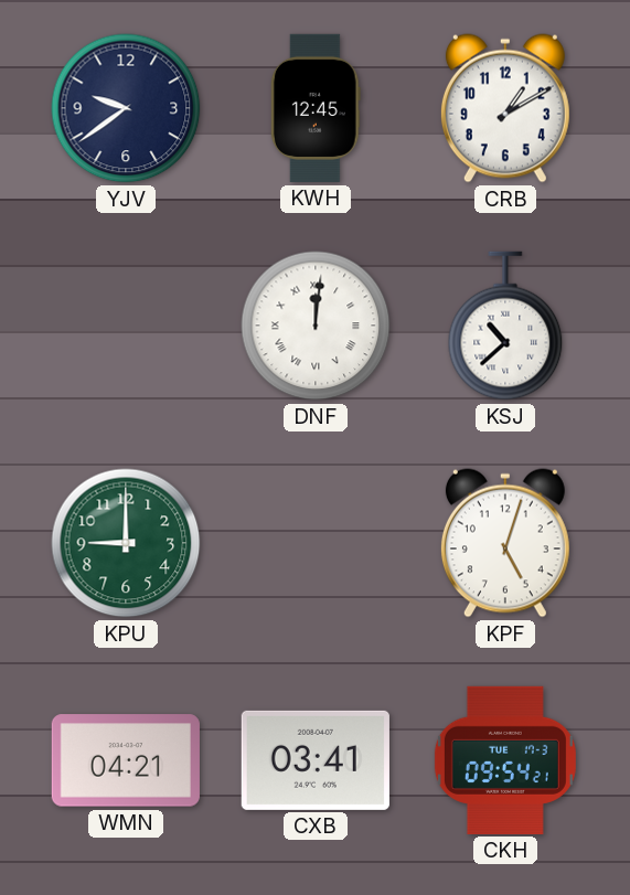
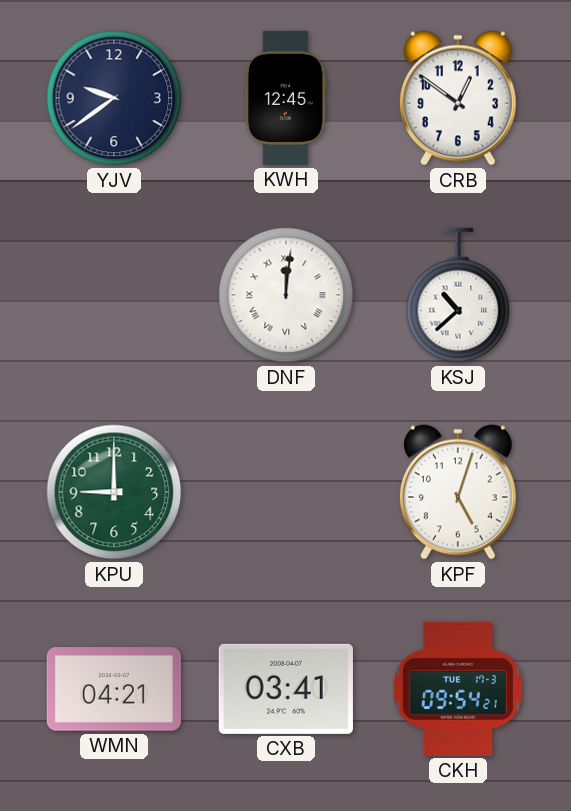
CRB: 1:10 -> 12:51
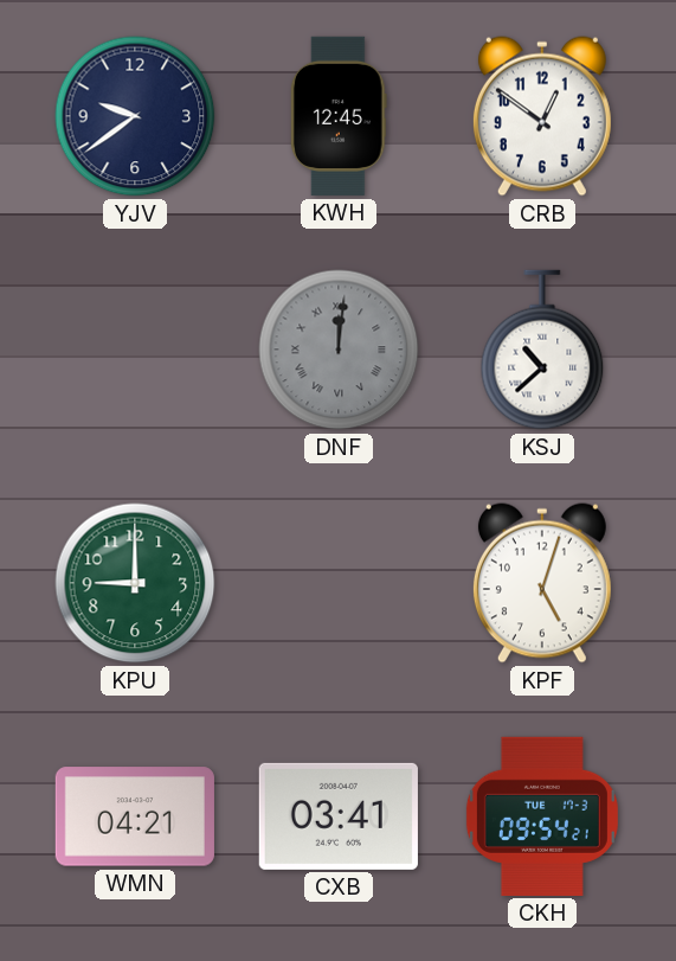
DNF dial: white -> grey
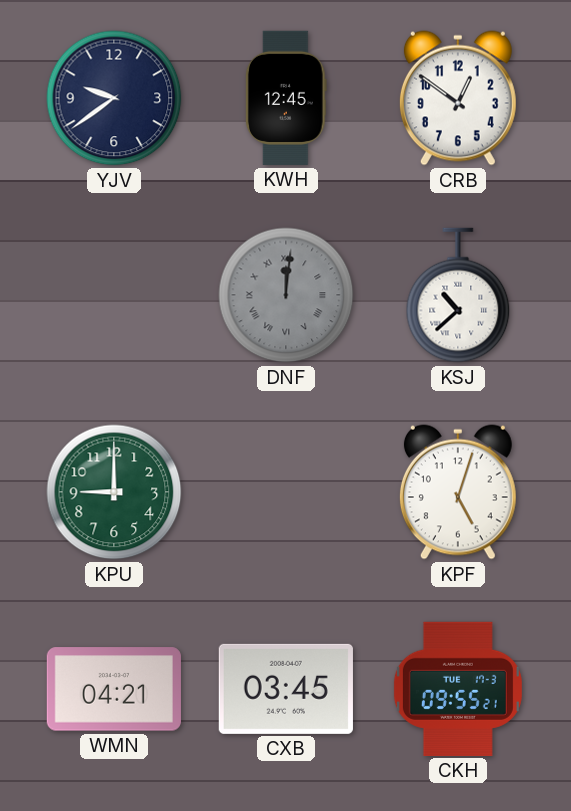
CXB: 03:41 -> 03:45
CKH: 09:54 -> 09:55
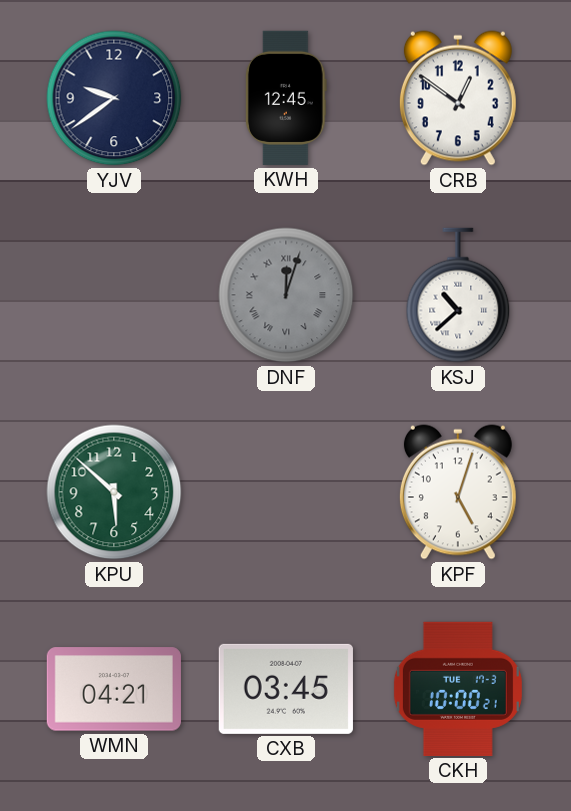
DNF: 12:01 -> 12:03
KPU: 9:00 -> 5:52
CKH: 09:55 -> 10:00
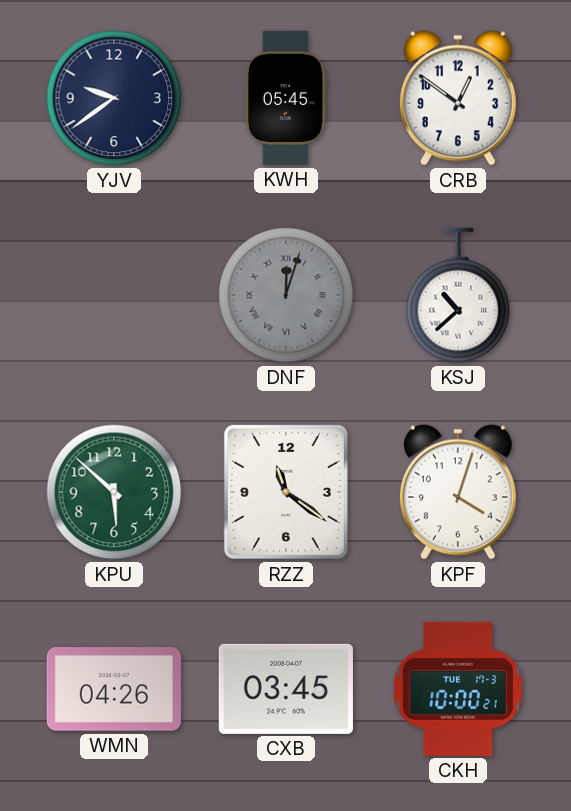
KWH: 12:45 -> 05:45
RZZ: none -> 11:21
KPF: 5:03 -> 4:03
WMN: 04:21 -> 04:26
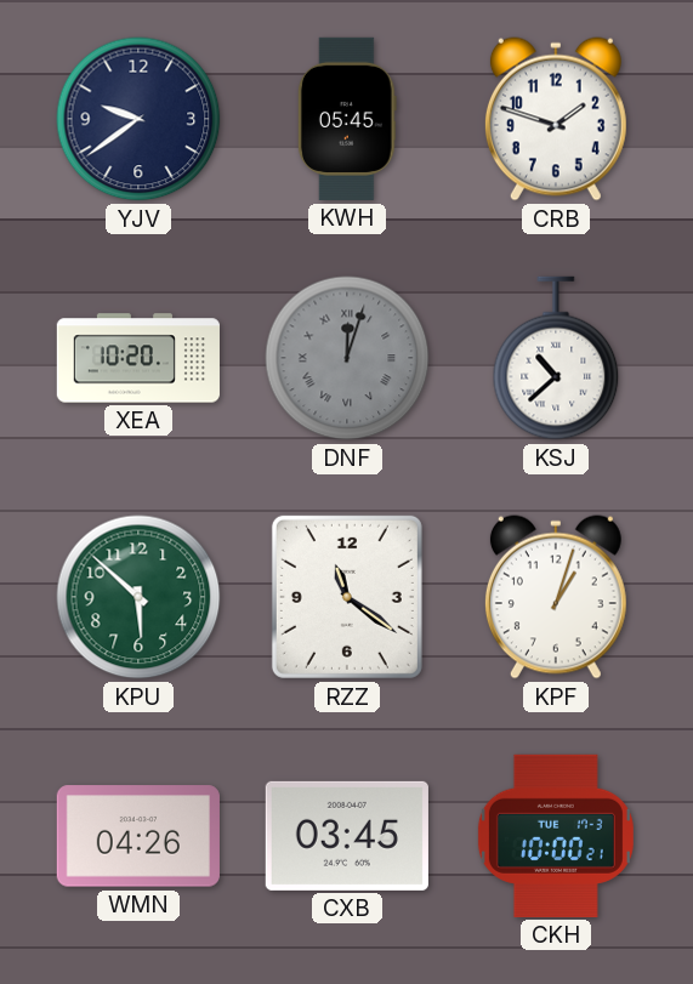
CRB: 12:51 -> 1:48
XEA: none -> 10:20
KPF: 4:03 -> 1:03
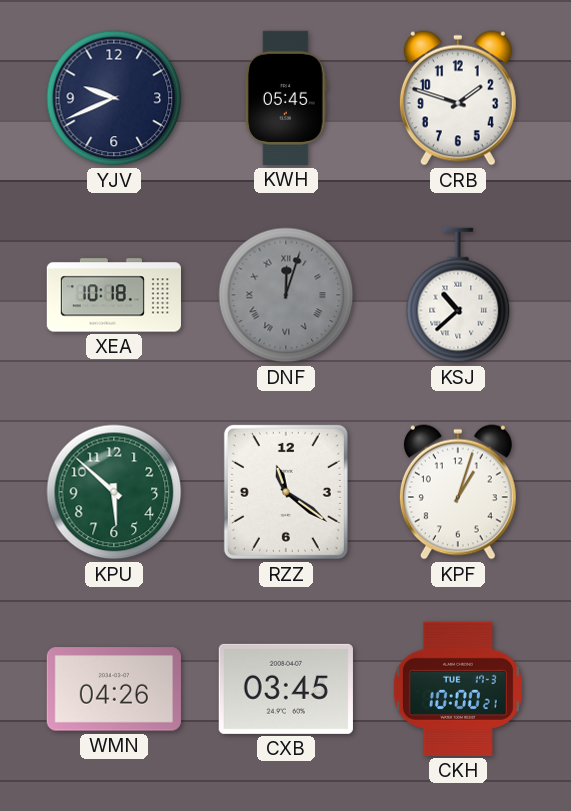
YJV: 9:39 -> 9:41
XEA: 10:20 -> 10:18
